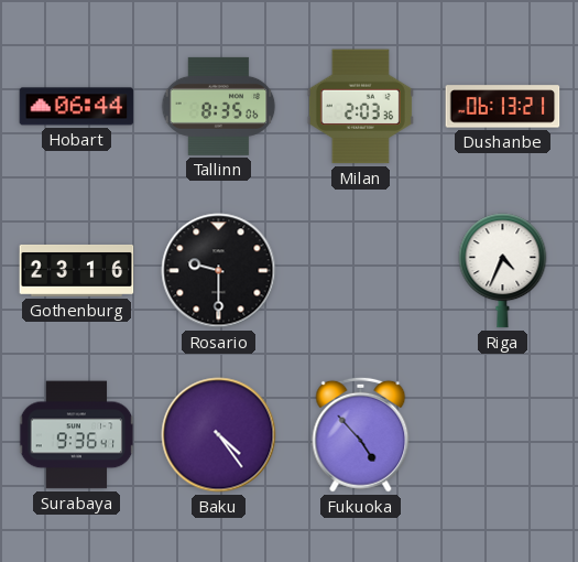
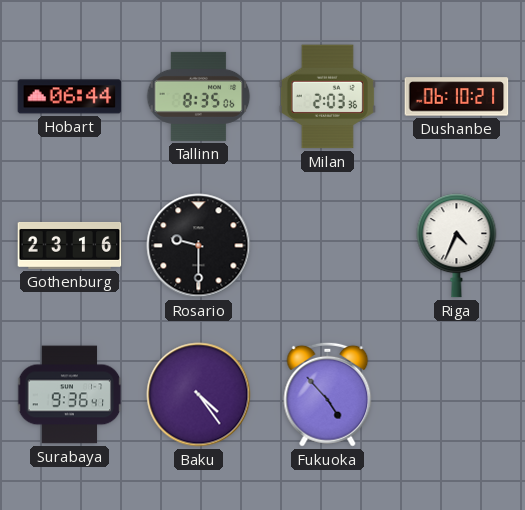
Dushanbe: 06:13 -> 06:10
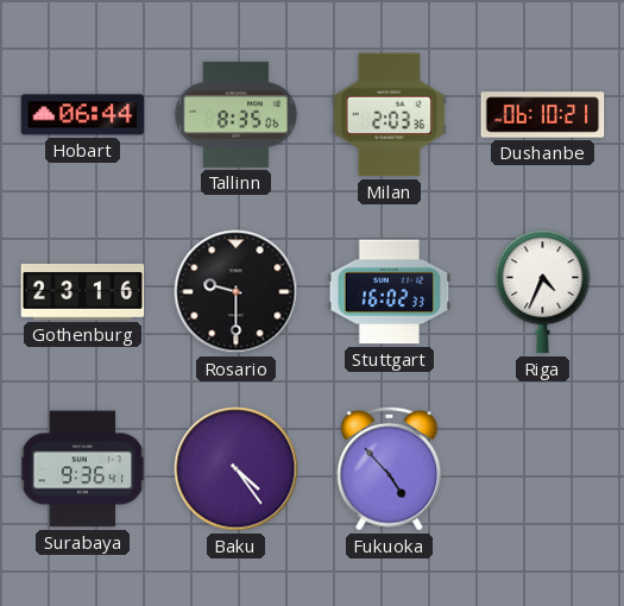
Stuttgart: none -> 16:02
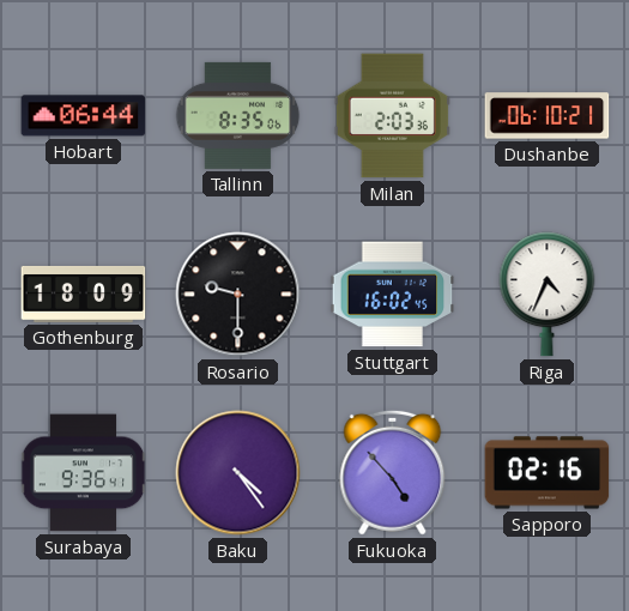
Gothenburg: 23:16 -> 18:09
Stuttgart: 16:02:33 -> 16:02:45
Sapporo: none -> 02:16
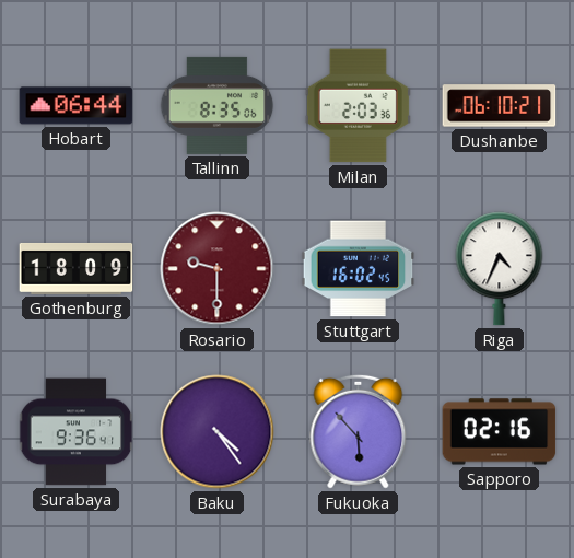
Rosario dial: black -> burgundy
Fukuoka: 4:53 -> 5:53
